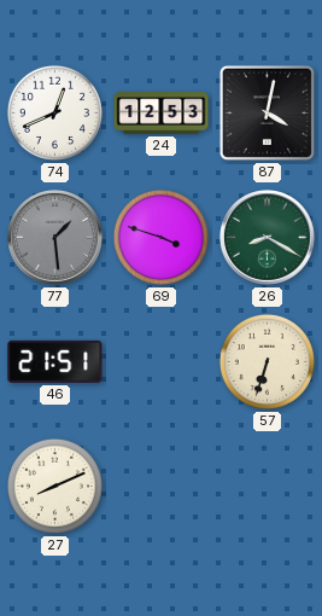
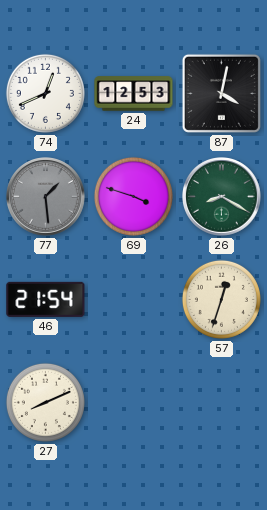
46: 21:51 -> 21:54
57: 6:33 -> 12:33
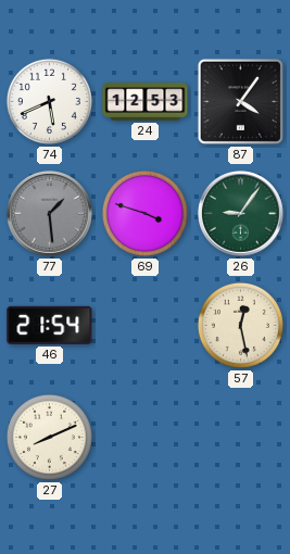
74: 12:41 -> 5:41
87: 4:02 -> 4:06
26: 8:20 -> 9:06
57: 12:33 -> 12:28
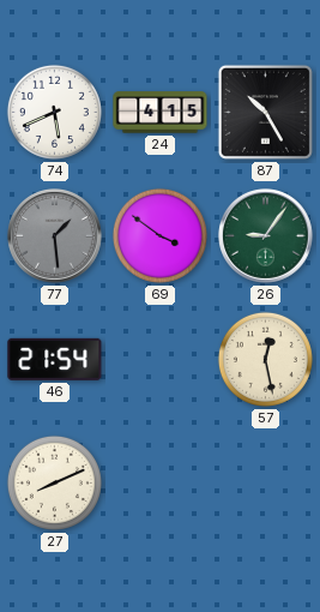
24: 12:53 -> 4:15
87: 4:06 -> 10:25
69: 3:48 -> 3:51
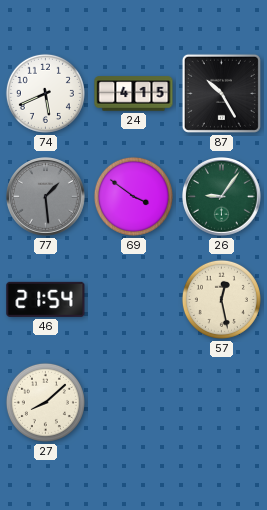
27: 8:11 -> 8:08
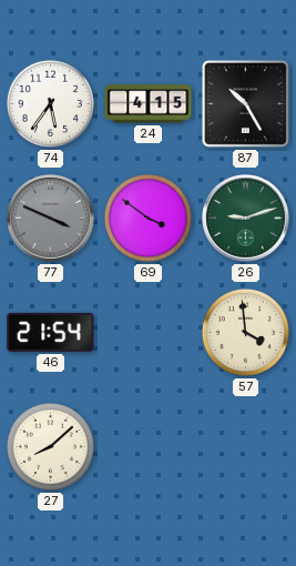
74: 5:41 -> 5:36
77: 1:29 -> 3:49
26: 9:06 -> 9:12
57: 12:28 -> 3:59
